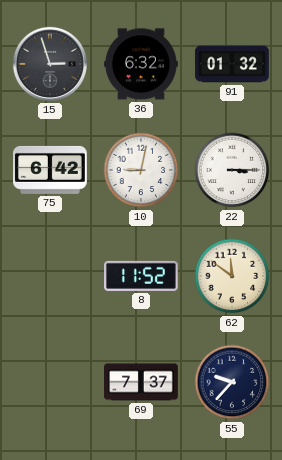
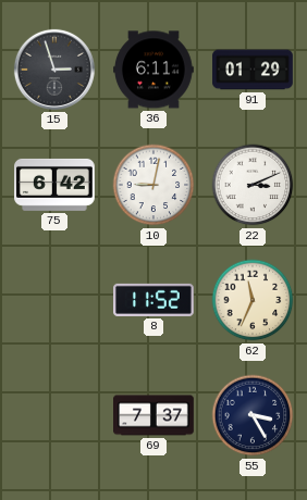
36: 6:32 -> 6:11
91: 01:32 -> 01:29
22: 3:15 -> 3:11
62: 11:51 -> 11:34
55: 9:37 -> 3:25
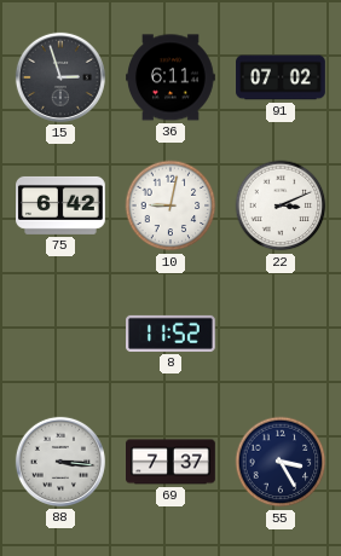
91: 01:29 -> 07:02
62: 11:34 -> none
88: none -> 3:16
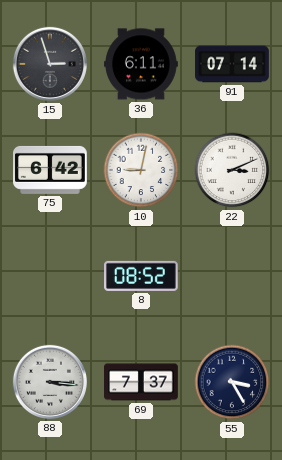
91: 07:02 -> 07:14
8: 11:52 -> 08:52
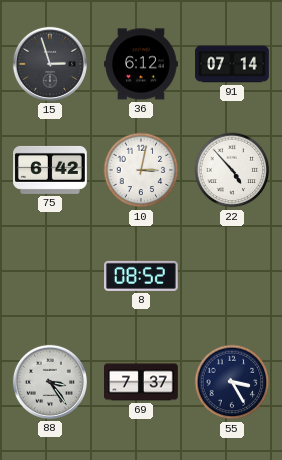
36: 6:11 -> 6:12
10: 9:02 -> 3:02
22: 3:11 -> 4:53
88: 3:16 -> 3:24
